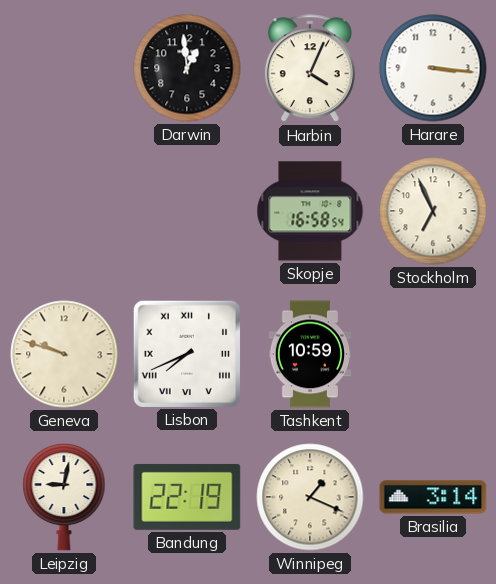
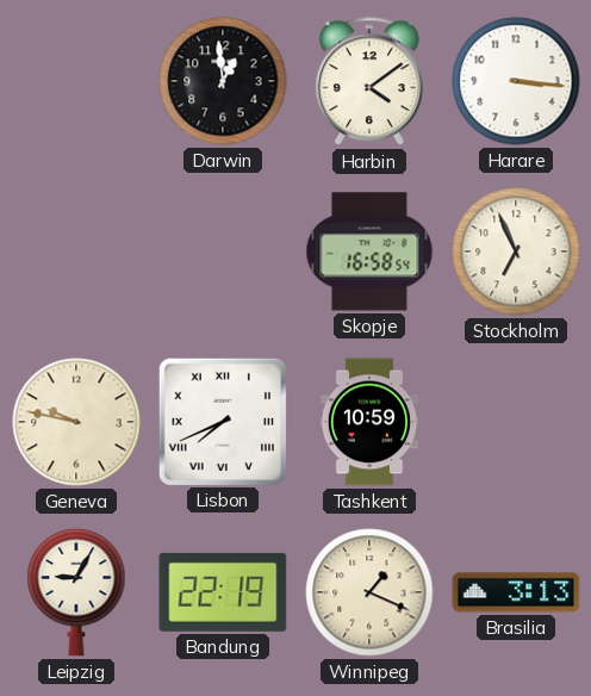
Harbin: 4:04 -> 4:09
Geneva: 9:48 -> 9:47
Leipzig: 9:02 -> 9:05
Brasilia: 3:14 -> 3:13
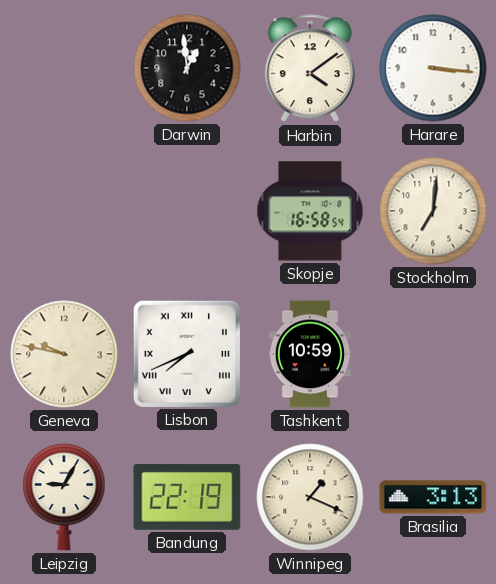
Stockholm: 6:56 -> 7:01
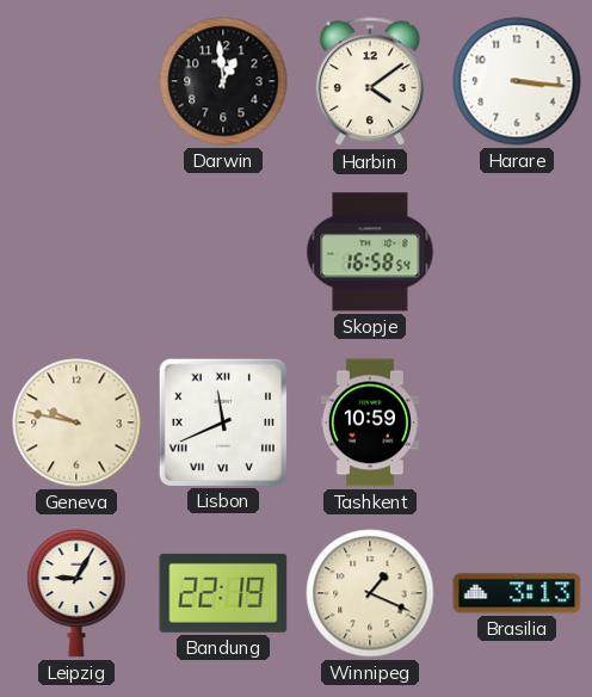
Stockholm: 7:01 -> none
Lisbon: 7:41 -> 11:41
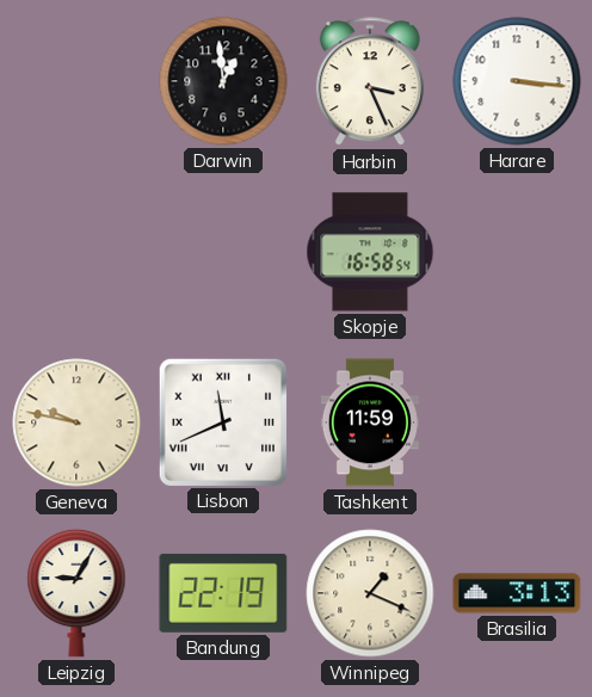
Harbin: 4:09 -> 3:26
Tashkent: 10:59 -> 11:59
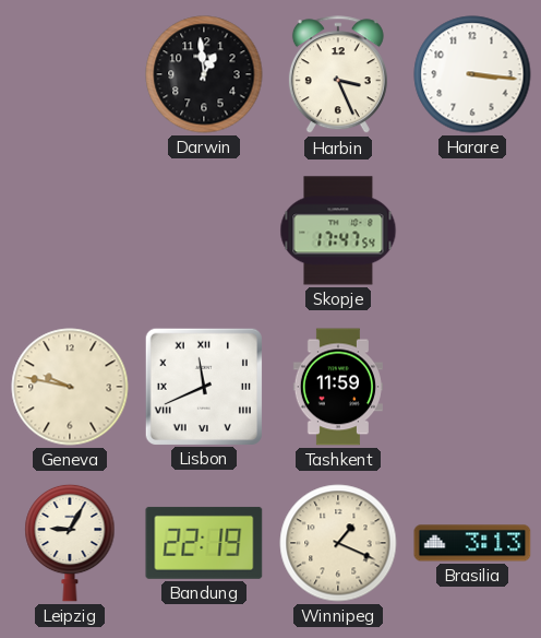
Skopje: 16:58 -> 17:47
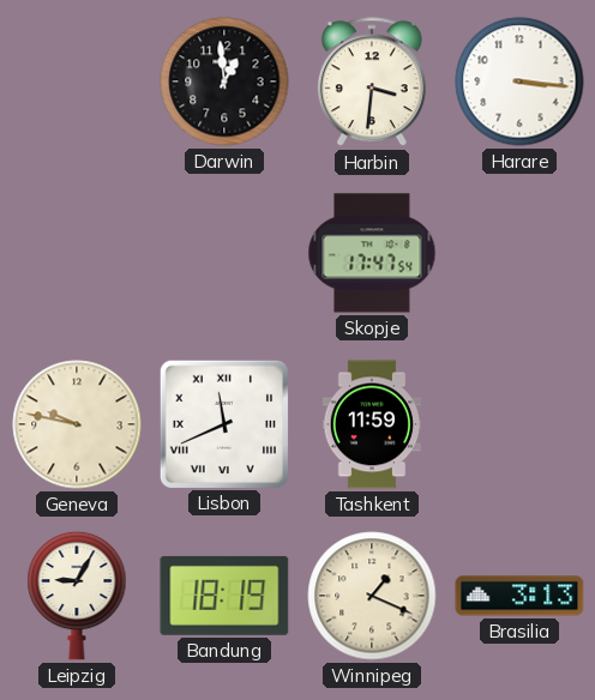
Harbin: 3:26 -> 3:31
Bandung: 22:19 -> 18:19
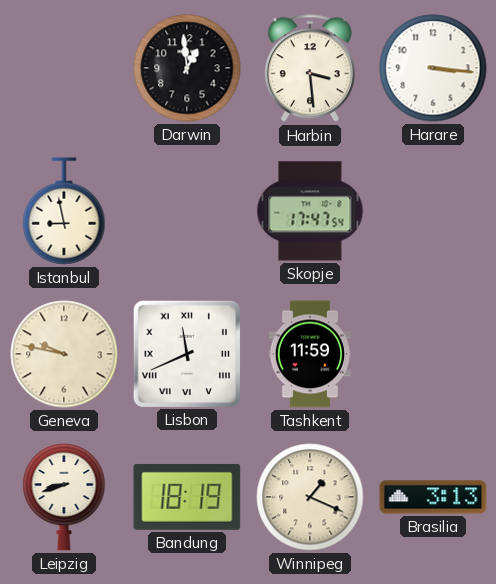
Harbin: 3:31 -> 3:29
Istanbul: none -> 8:58
Leipzig: 9:05 -> 8:42
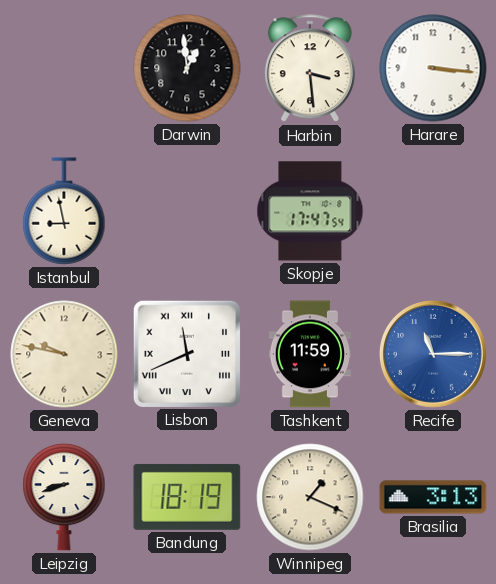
Recife: none -> 11:15
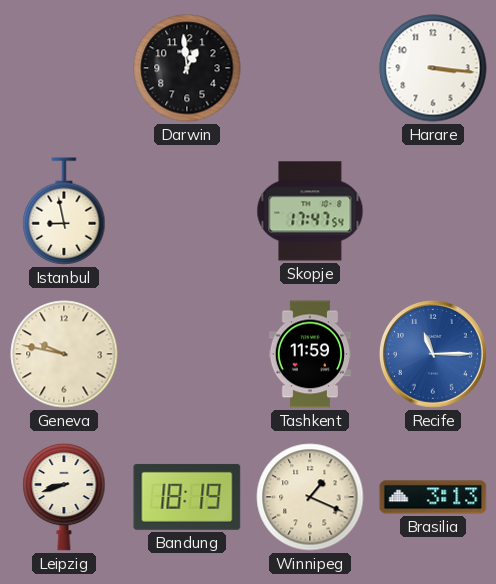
Harbin: 3:29 -> none
Lisbon: 11:41 -> none
